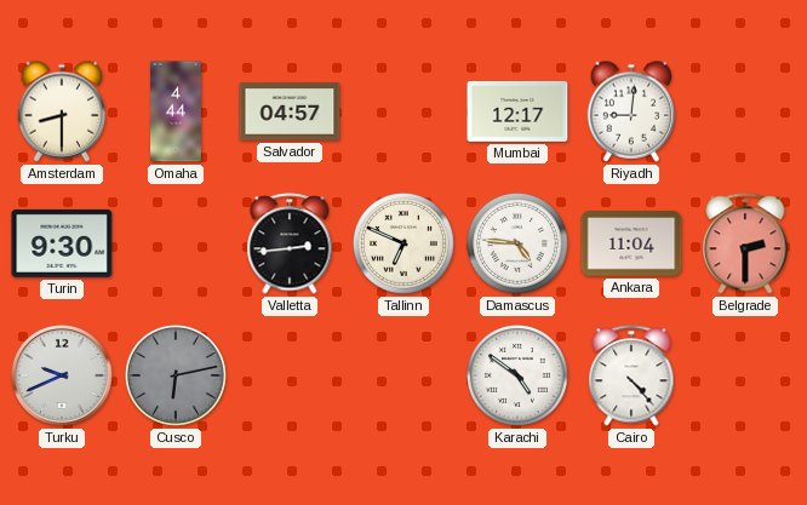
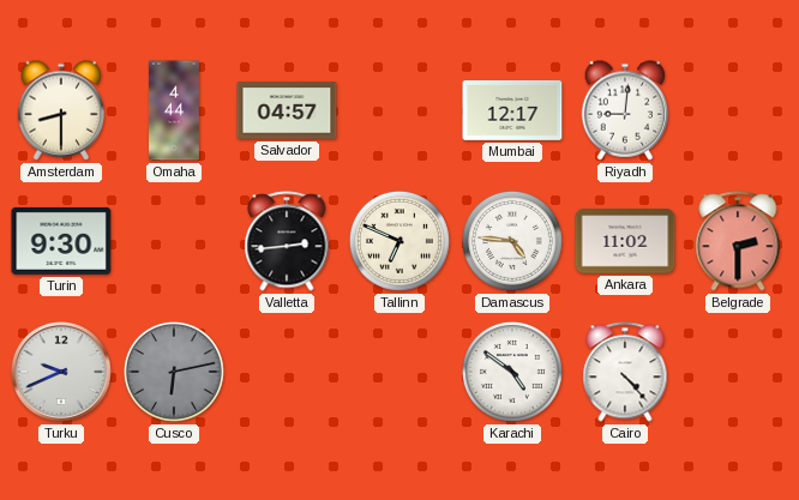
Ankara: 11:04 -> 11:02
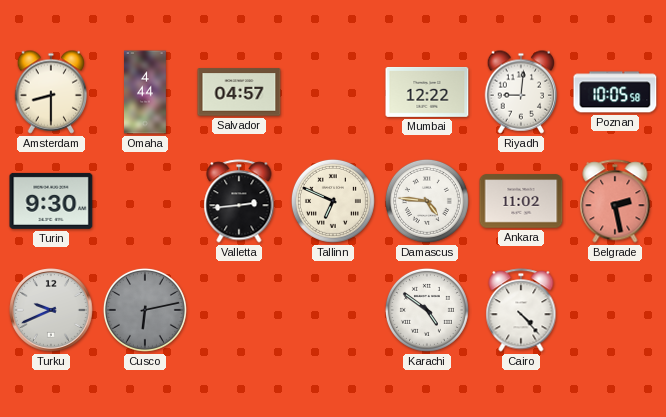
Mumbai: 12:17 -> 12:22
Poznan: none -> 10:05
Belgrade: 2:30 -> 2:28
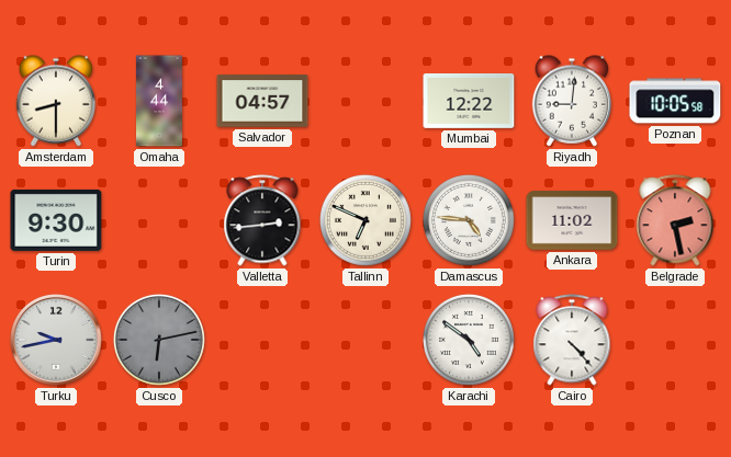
Turku: 9:41 -> 9:43
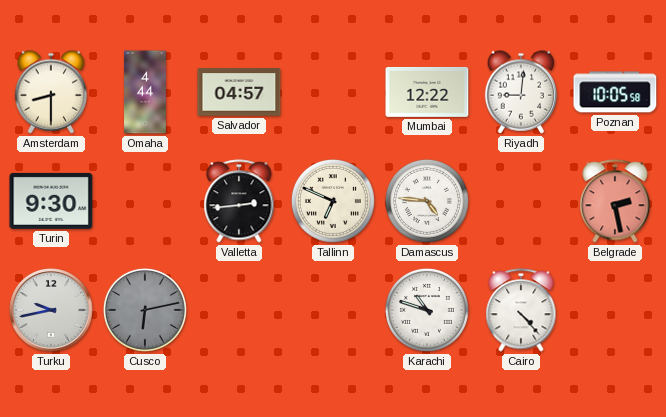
Ankara: 11:02 -> none
Karachi: 4:51 -> 10:48
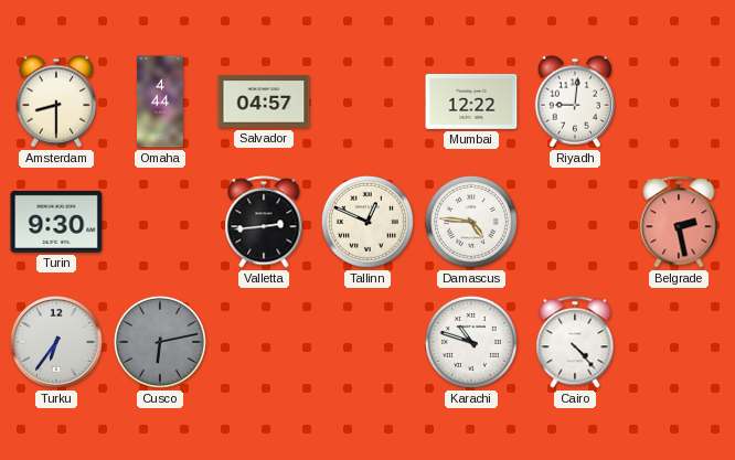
Poznan: 10:05 -> none
Tallinn: 6:49 -> 12:49
Turku: 9:43 -> 6:36
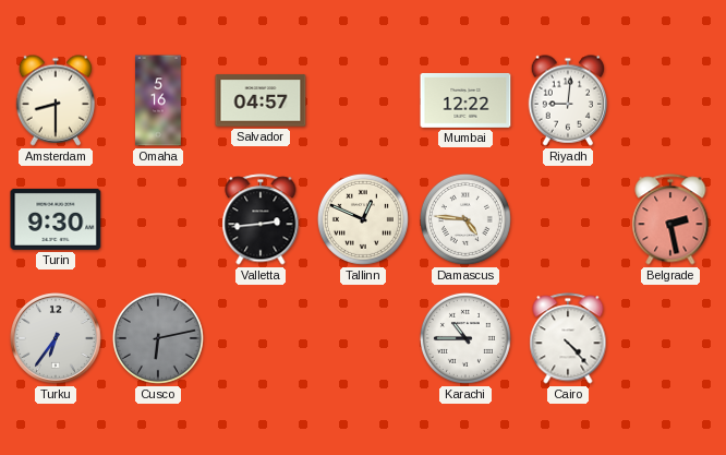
Omaha: 4:44 -> 5:16
Karachi: 10:48 -> 10:45
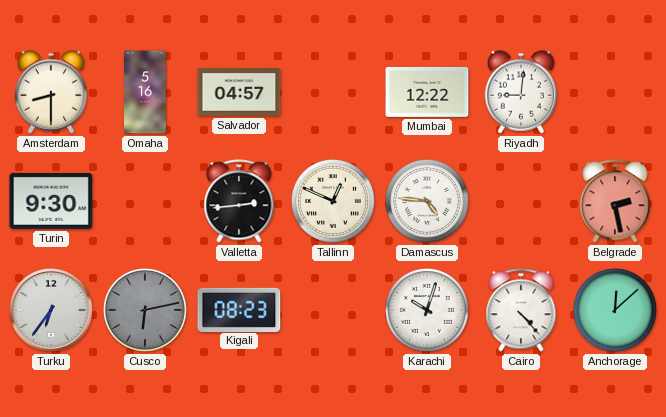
Kigali: none -> 08:23
Karachi: 10:45 -> 10:03
Anchorage: none -> 12:08
